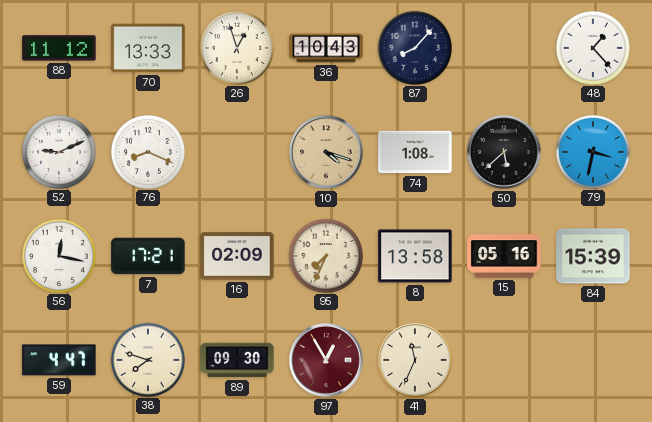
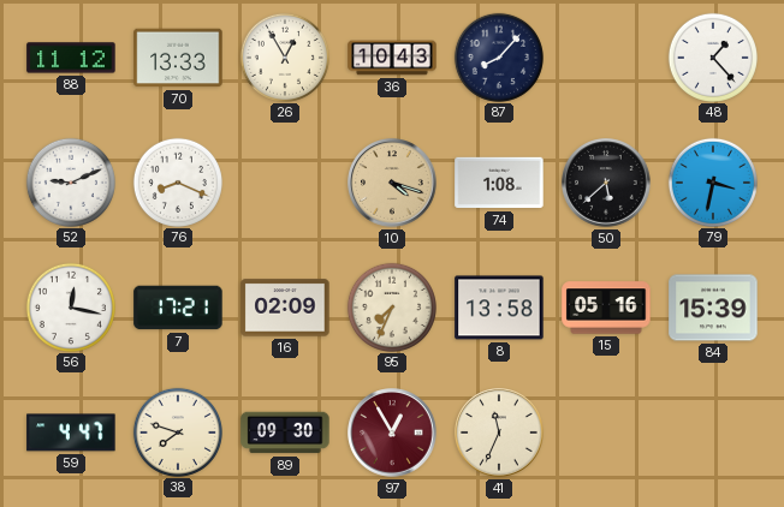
26: 12:57 -> 12:55
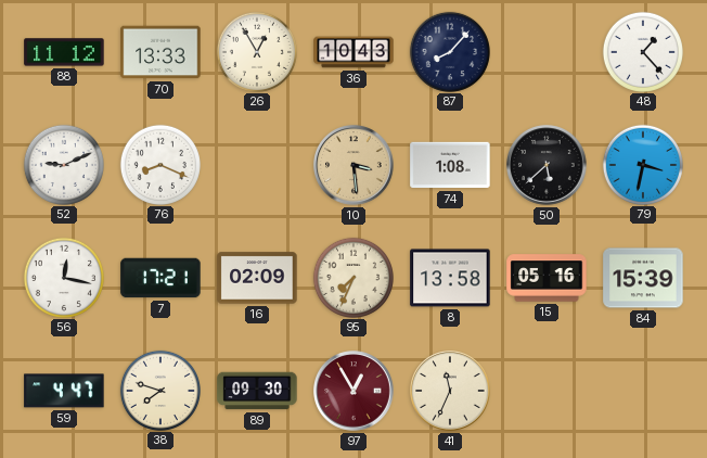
10: 4:18 -> 3:29
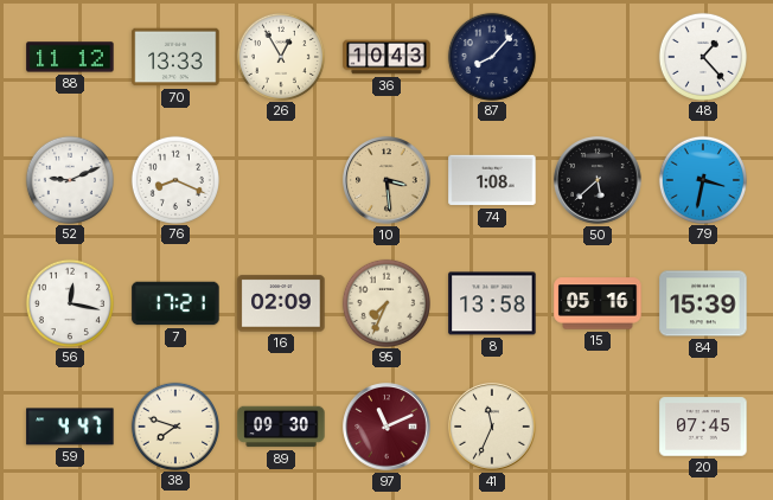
97: 12:55 -> 11:11
20: none -> 07:45
